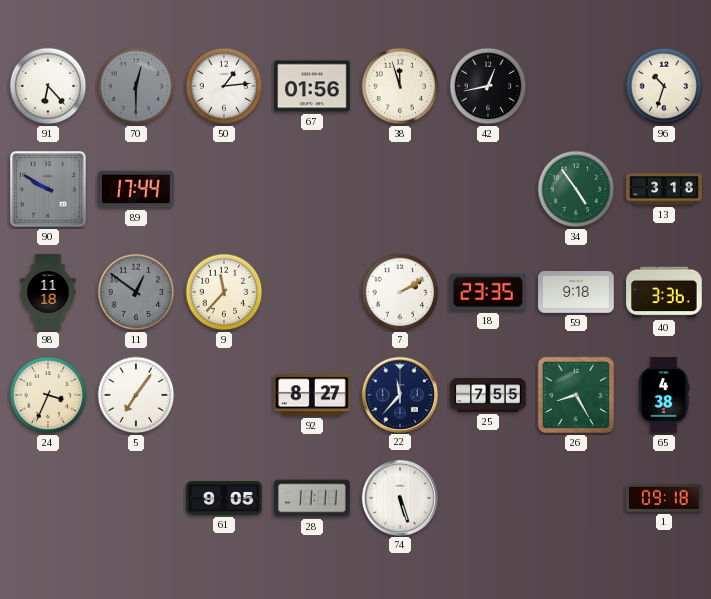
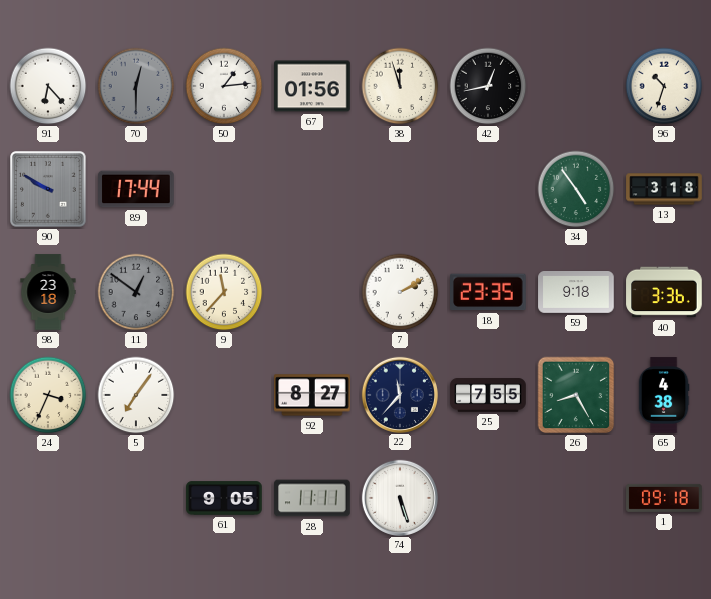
98: 11:18 -> 23:18
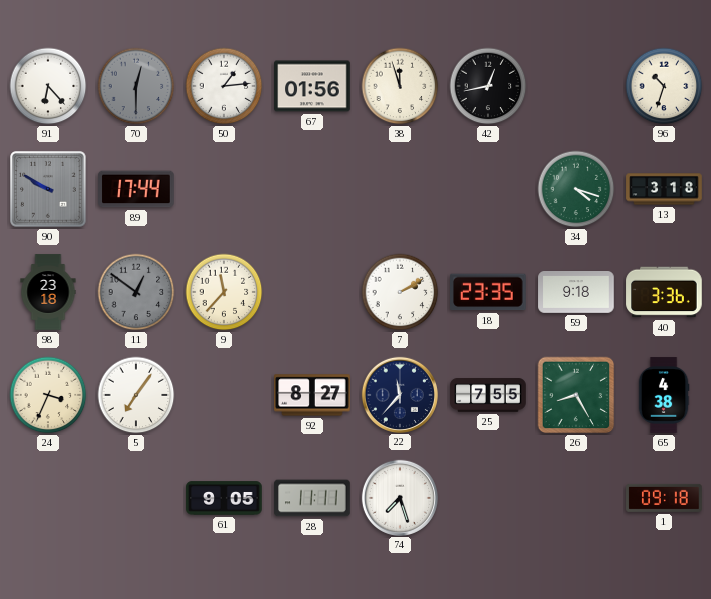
34: 4:54 -> 4:18
74: 5:27 -> 7:27
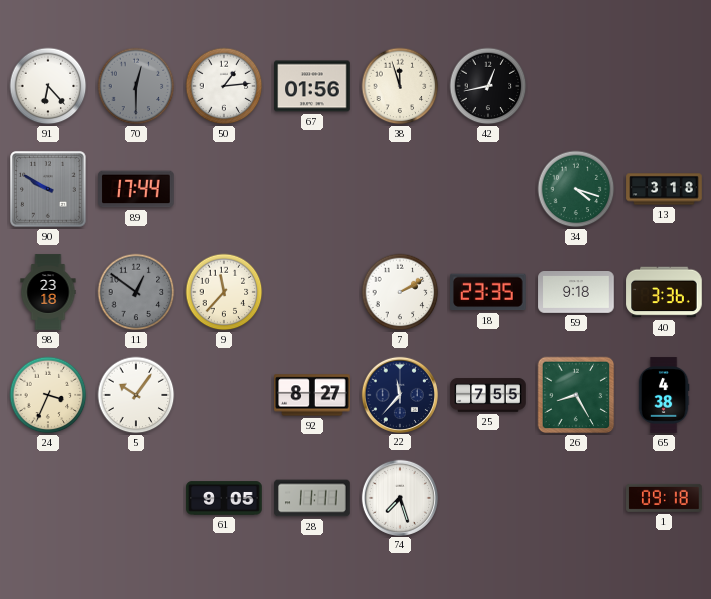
96: 10:33 -> none
5: 7:06 -> 10:06
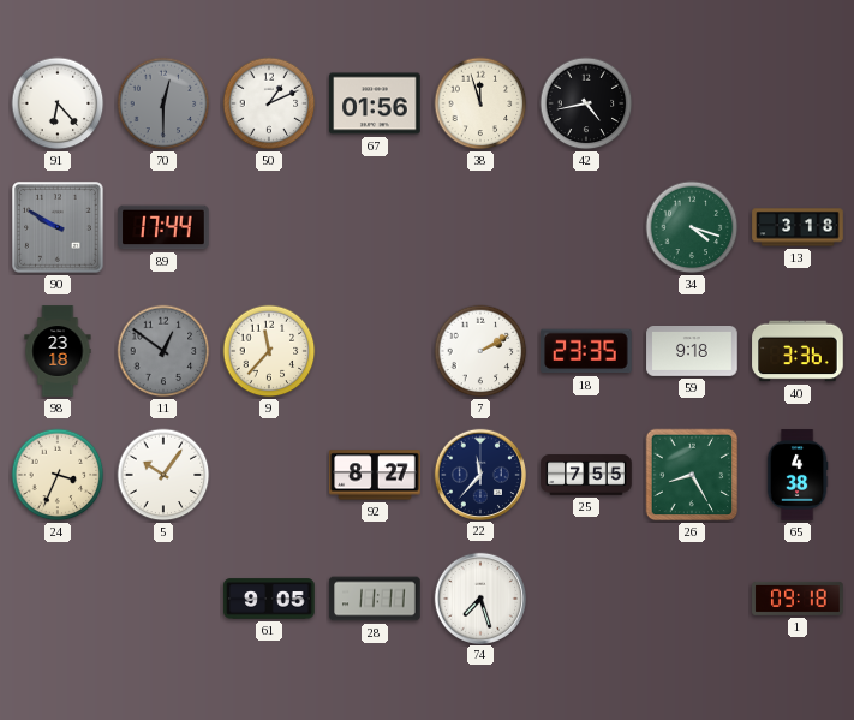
50: 1:14 -> 1:11
42: 12:43 -> 4:43
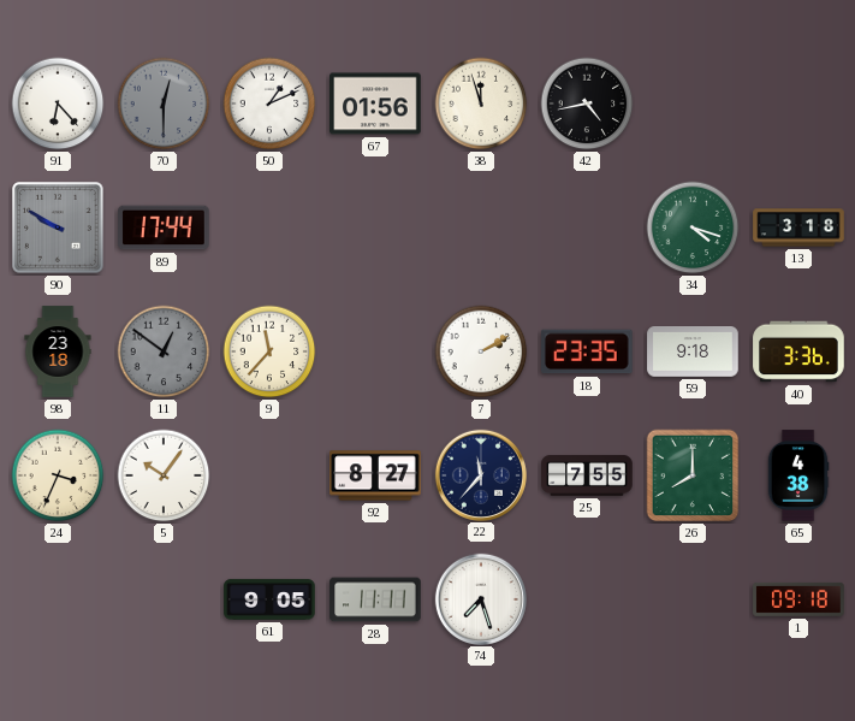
26: 8:25 -> 8:00
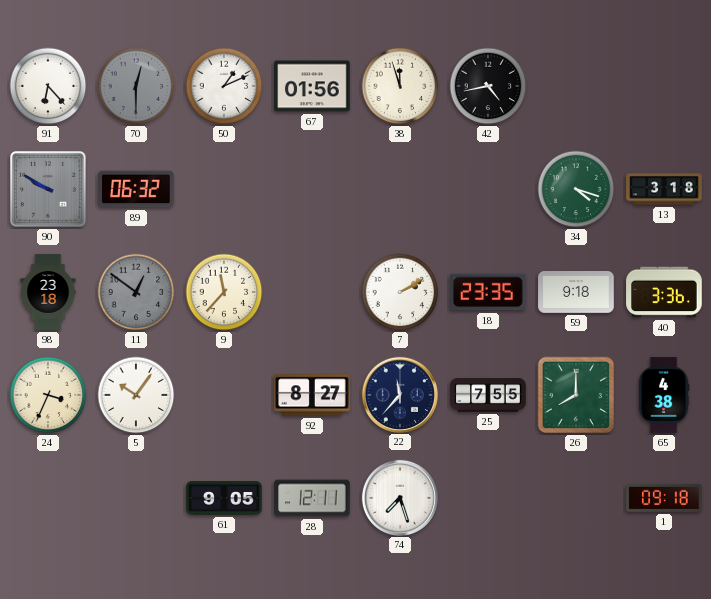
89: 17:44 -> 06:32
28: 11:11 -> 12:11
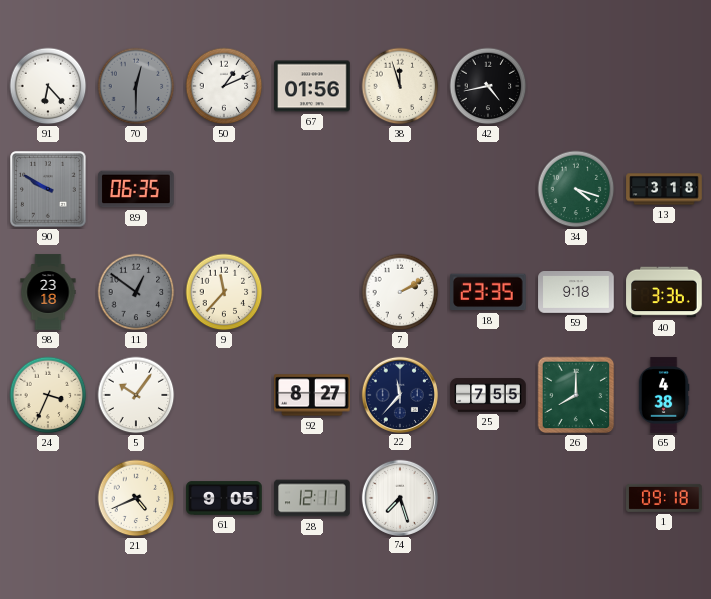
89: 06:32 -> 06:35
21: none -> 4:41
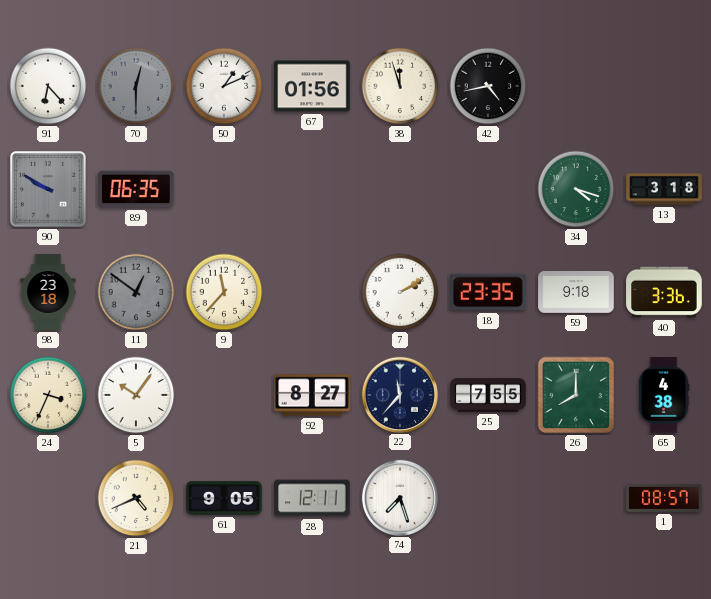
1: 09:18 -> 08:57
